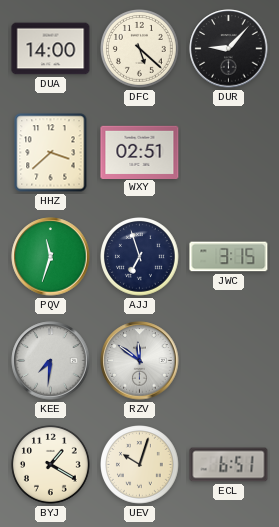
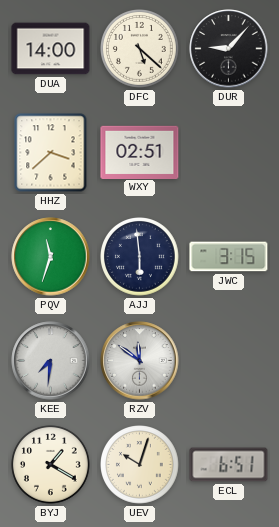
AJJ: 6:57 -> 5:59
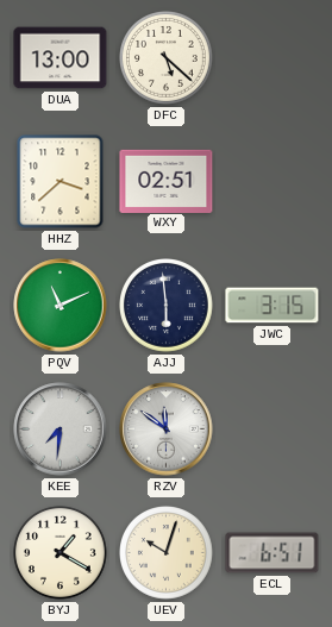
DUA: 14:00 -> 13:00
DUR: 9:07 -> none
PQV: 11:33 -> 11:11
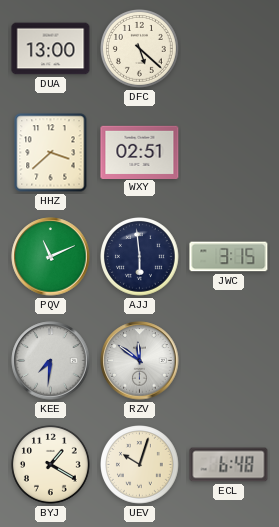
ECL: 6:51 -> 6:48
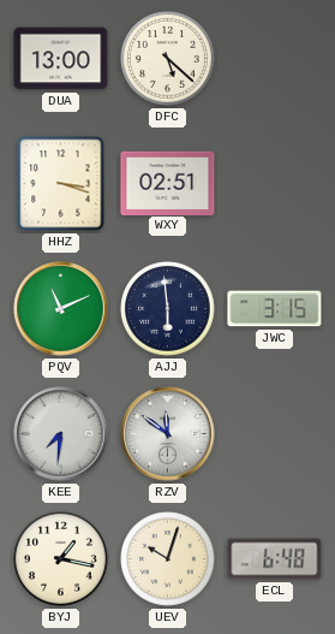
HHZ: 3:38 -> 3:18
BYJ: 1:20 -> 1:17
